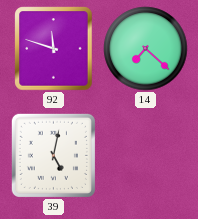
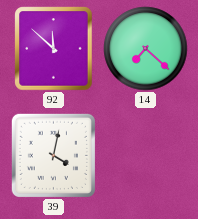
92: 11:48 -> 11:52
39: 5:02 -> 4:02
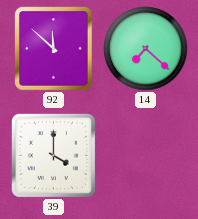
39: 4:02 -> 4:00
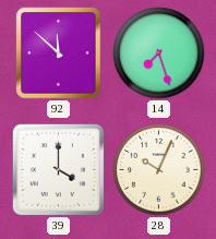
14: 7:22 -> 7:27
28: none -> 10:04
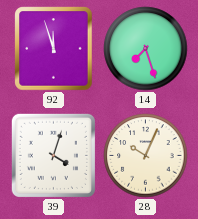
92: 11:52 -> 11:57
39: 4:00 -> 4:03
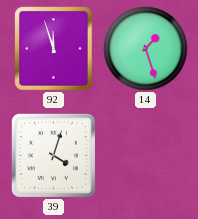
14: 7:27 -> 1:27
28: 10:04 -> none
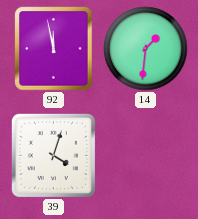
92: 11:57 -> 11:58
14: 1:27 -> 1:31
